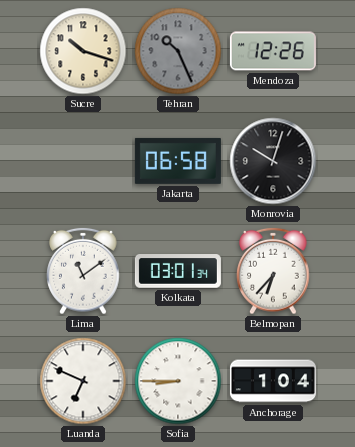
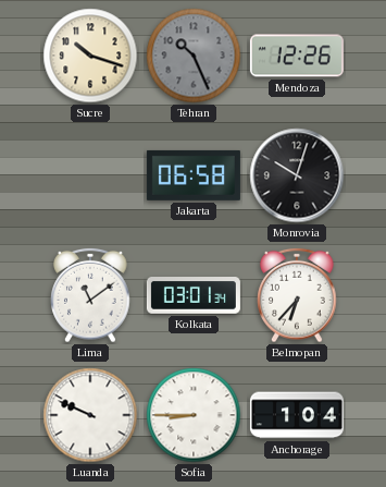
Luanda: 6:49 -> 9:49
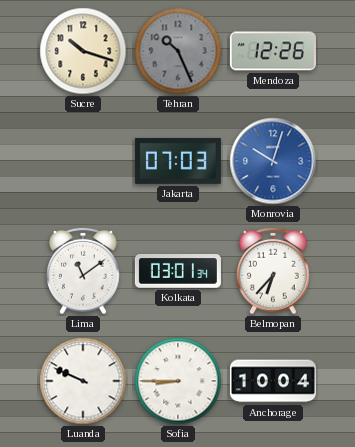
Jakarta: 06:58 -> 07:03
Monrovia dial: black -> blue
Anchorage: 1:04 -> 10:04
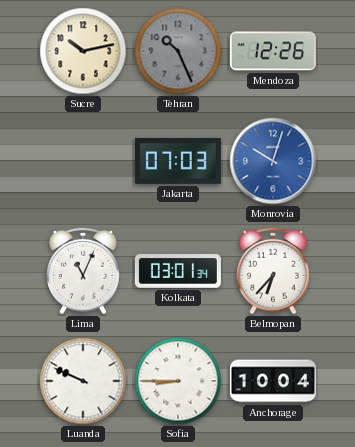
Sucre: 10:18 -> 10:13
Lima: 11:09 -> 11:04
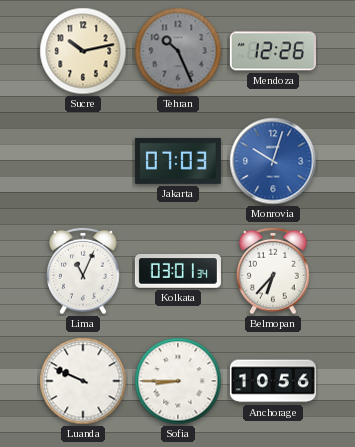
Anchorage: 10:04 -> 10:56
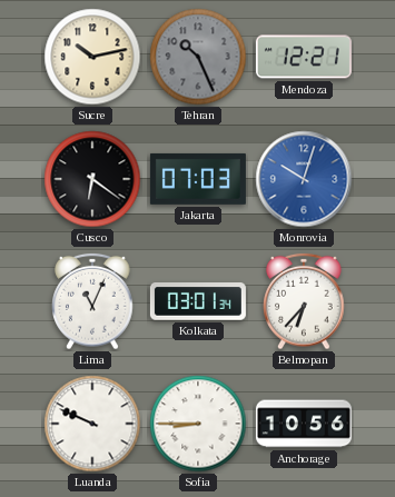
Mendoza: 12:26 -> 12:21
Cusco: none -> 6:21
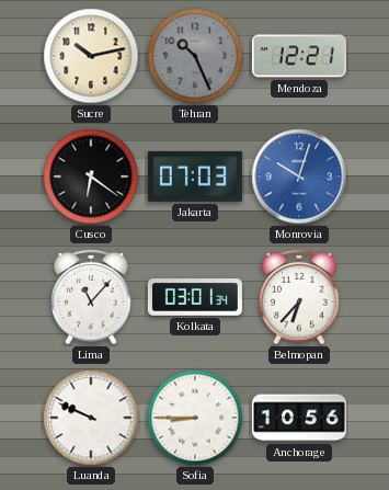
Lima: 11:04 -> 11:07
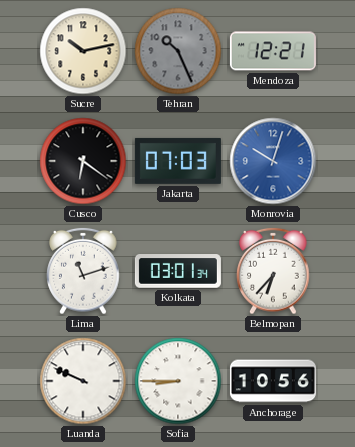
Lima: 11:07 -> 11:12
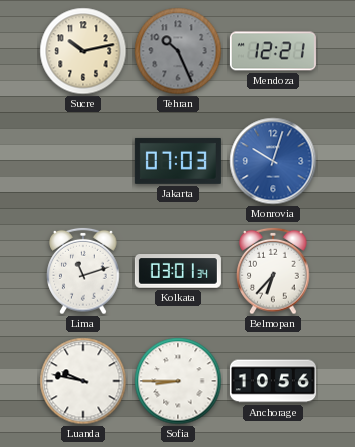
Cusco: 6:21 -> none
Luanda: 9:49 -> 9:47
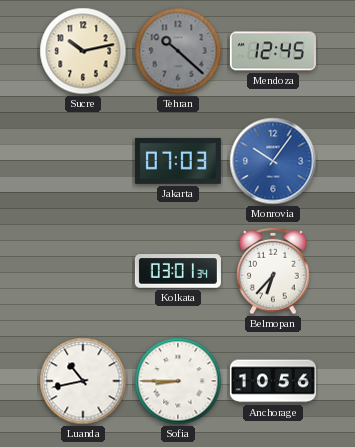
Tehran: 10:26 -> 10:22
Mendoza: 12:21 -> 12:45
Monrovia: 10:03 -> 10:06
Lima: 11:12 -> none
Luanda: 9:47 -> 10:43
